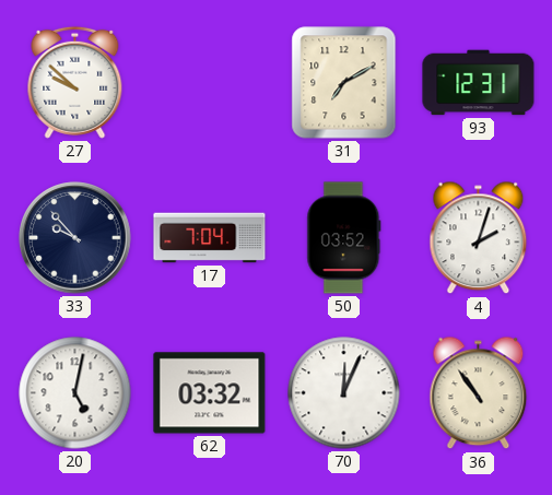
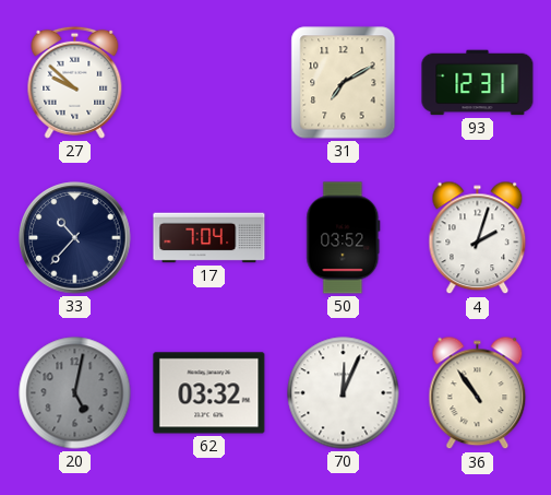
33: 9:53 -> 10:37
20 dial: white -> grey
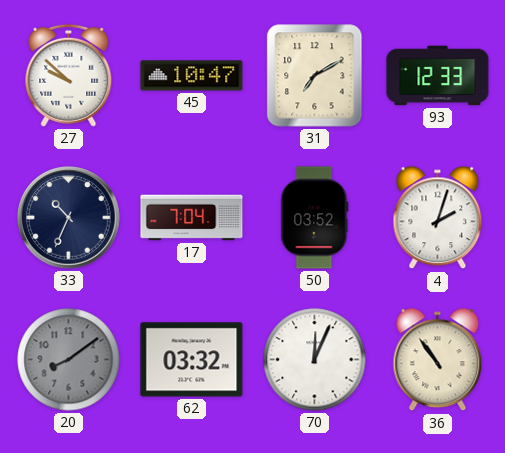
45: none -> 10:47
93: 12:31 -> 12:33
33: 10:37 -> 10:34
20: 5:02 -> 8:09
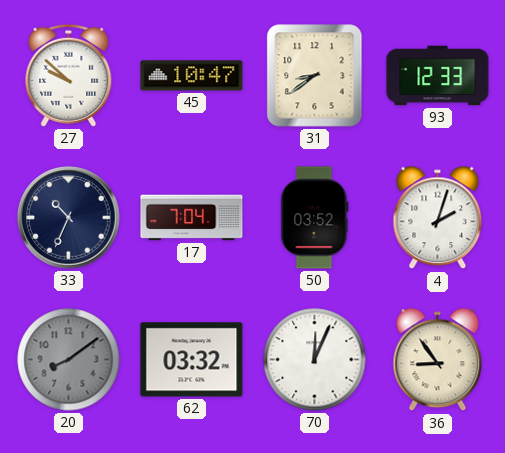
31: 7:10 -> 8:39
36: 10:54 -> 8:54
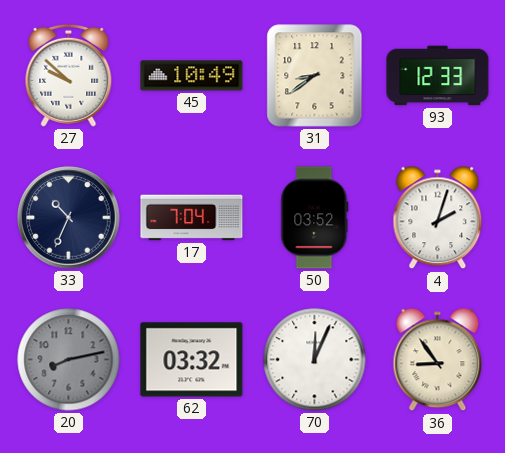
45: 10:47 -> 10:49
20: 8:09 -> 8:13
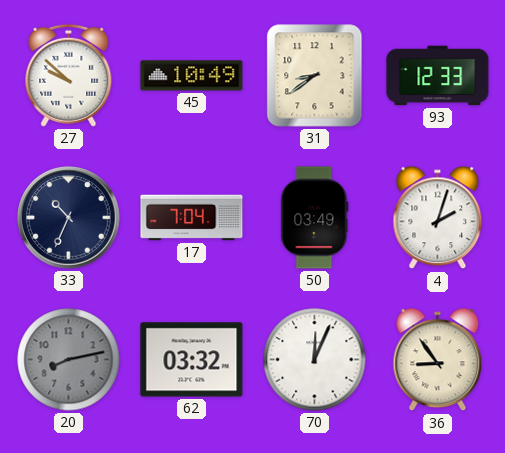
50: 03:52 -> 03:49
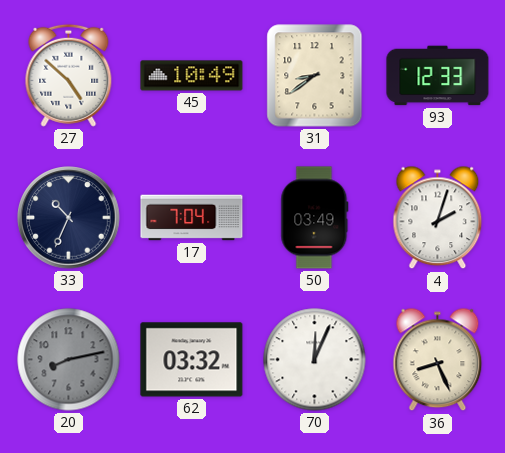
27: 9:52 -> 4:52
36: 8:54 -> 8:26
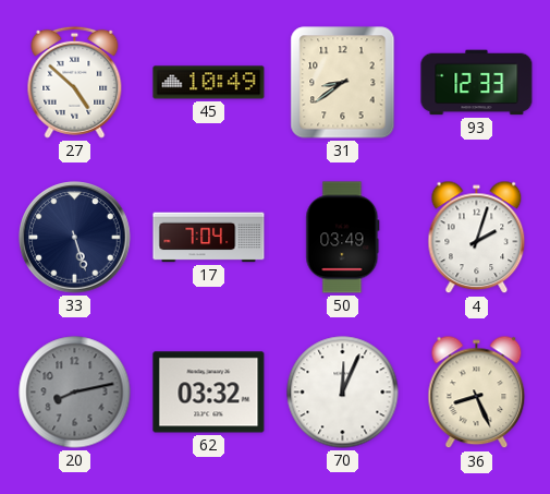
33: 10:34 -> 5:27
